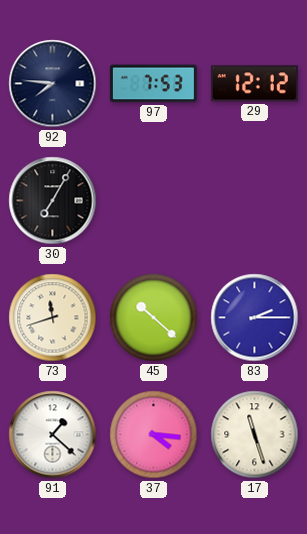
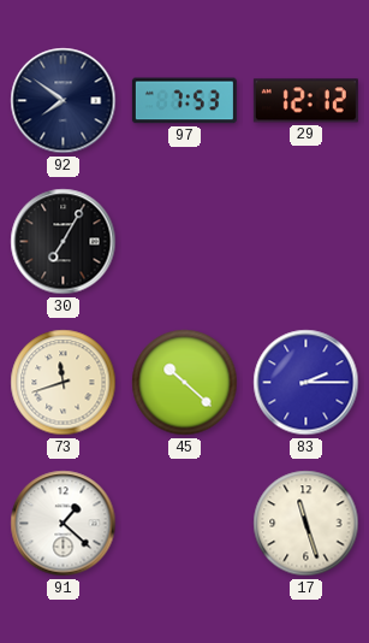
92: 7:46 -> 7:51
37: 4:16 -> none
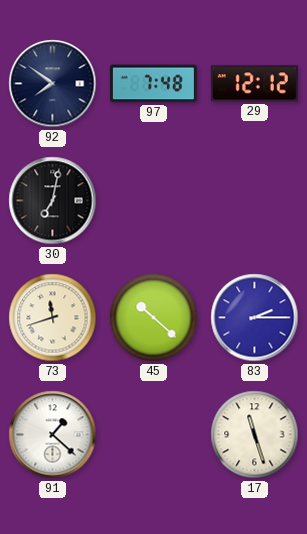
97: 7:53 -> 7:48
30: 7:05 -> 7:02
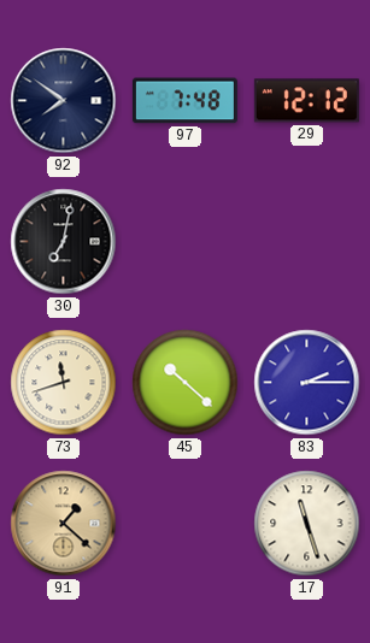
91 dial: white -> champagne
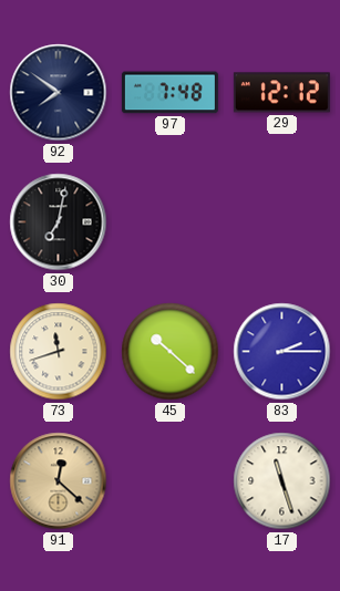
91: 1:22 -> 12:22
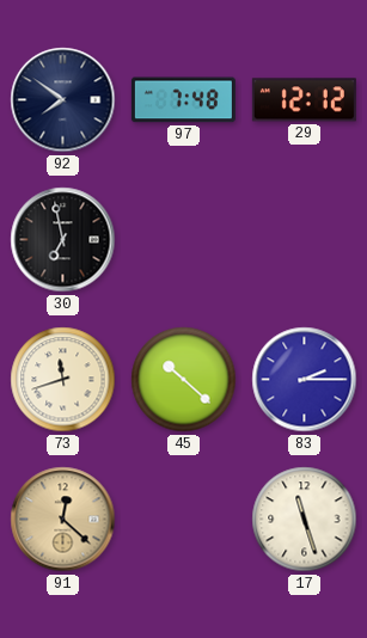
30: 7:02 -> 6:58
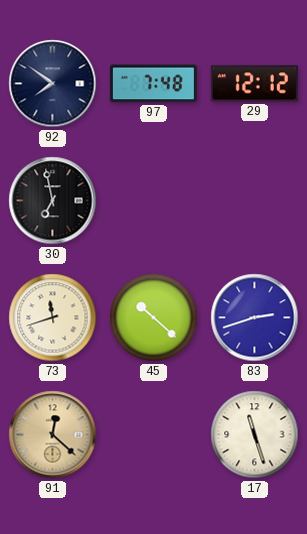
83: 2:15 -> 2:42
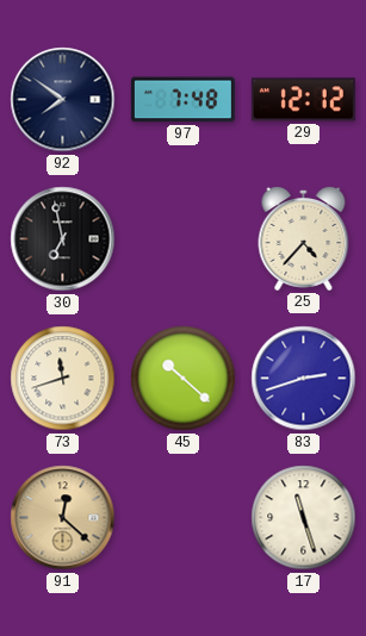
25: none -> 4:37
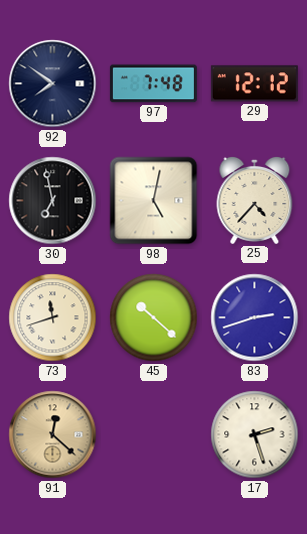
98: none -> 5:02
17: 11:27 -> 2:27
